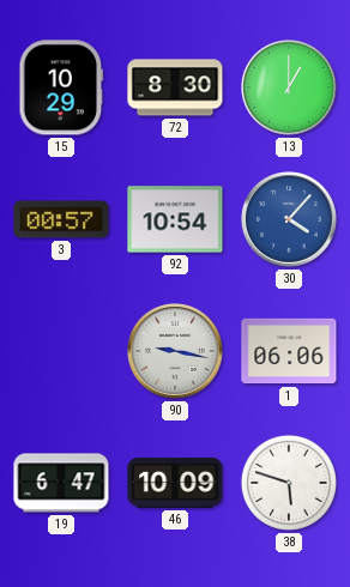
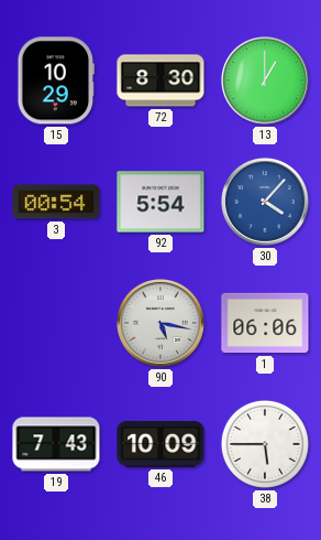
3: 00:57 -> 00:54
92: 10:54 -> 5:54
90: 9:17 -> 5:17
19: 6:47 -> 7:43
38: 5:48 -> 5:45
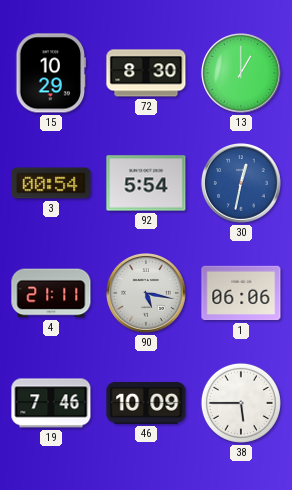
30: 4:07 -> 12:32
4: none -> 21:11
19: 7:43 -> 7:46
